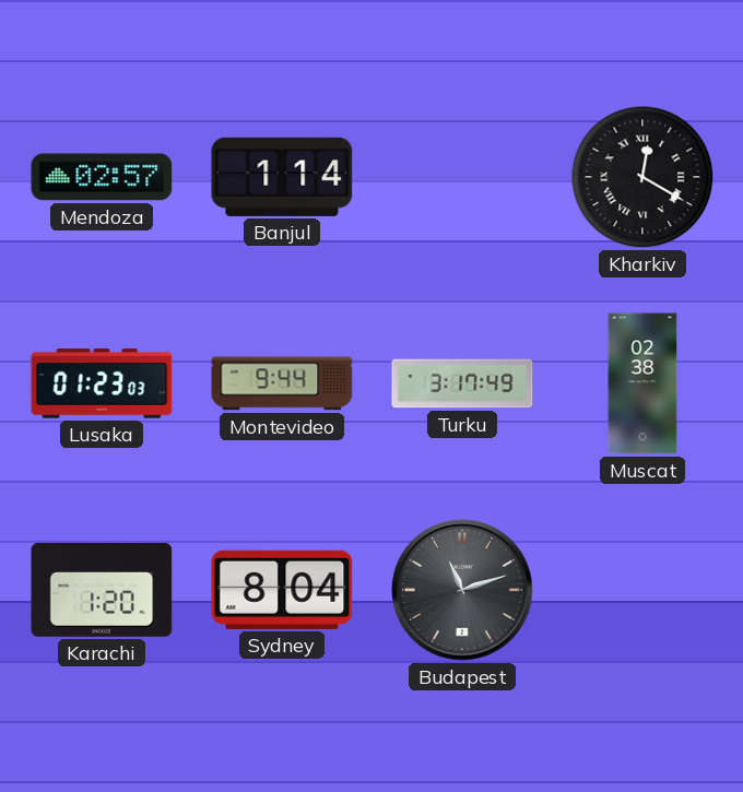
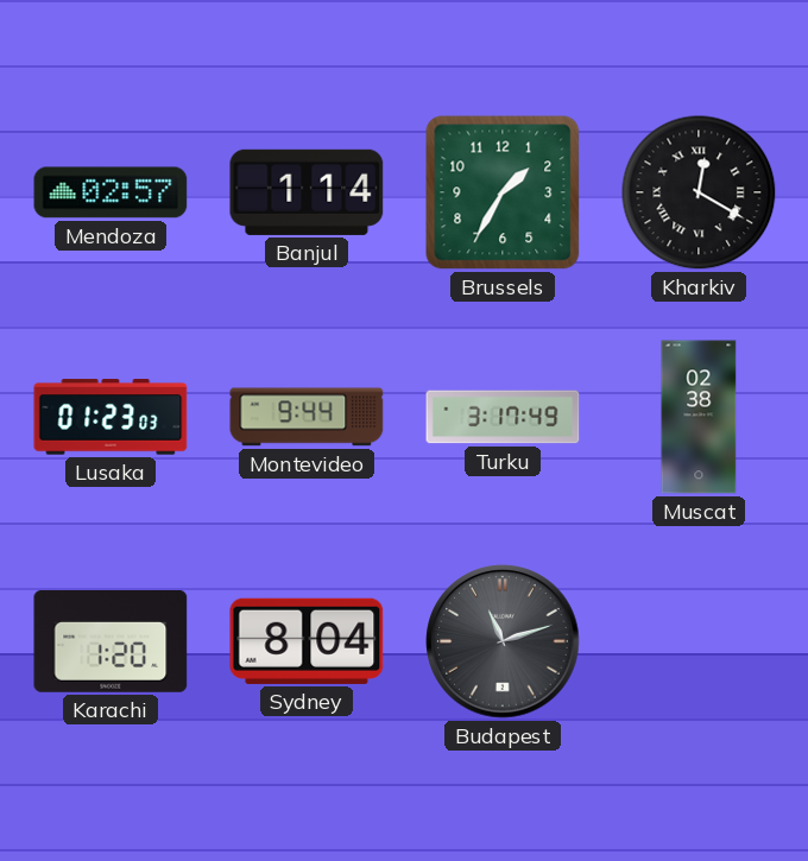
Brussels: none -> 1:35
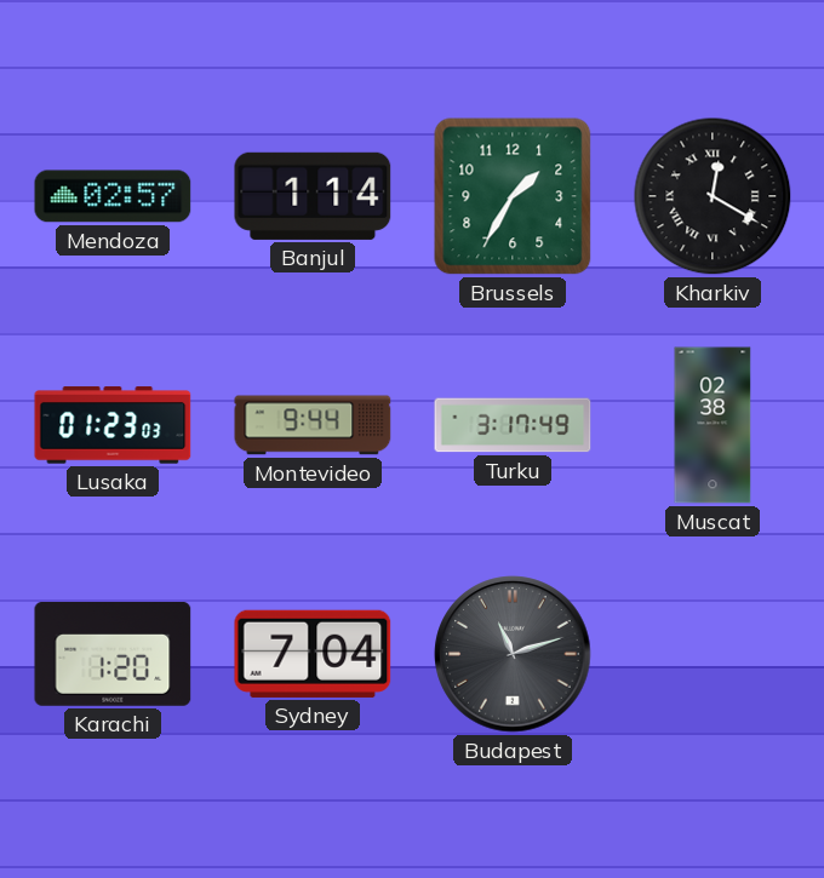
Sydney: 8:04 -> 7:04
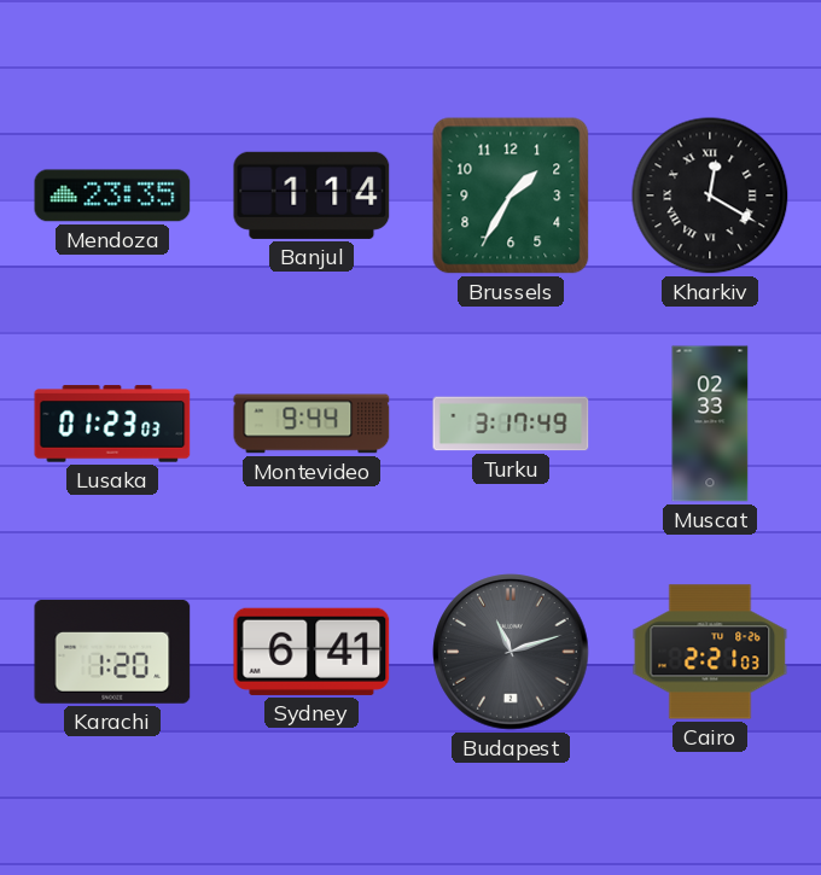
Mendoza: 02:57 -> 23:35
Muscat: 02:38 -> 02:33
Sydney: 7:04 -> 6:41
Cairo: none -> 2:21
